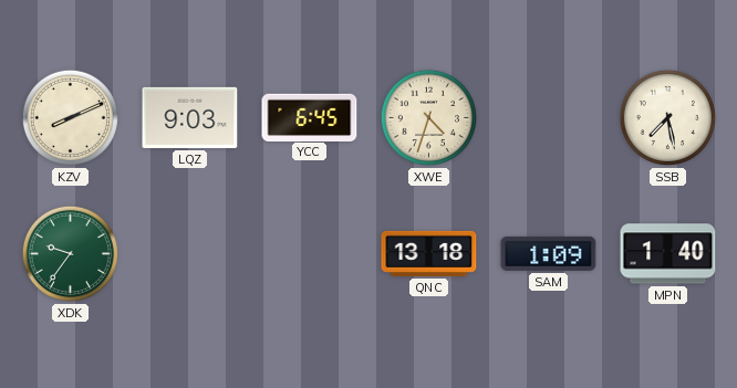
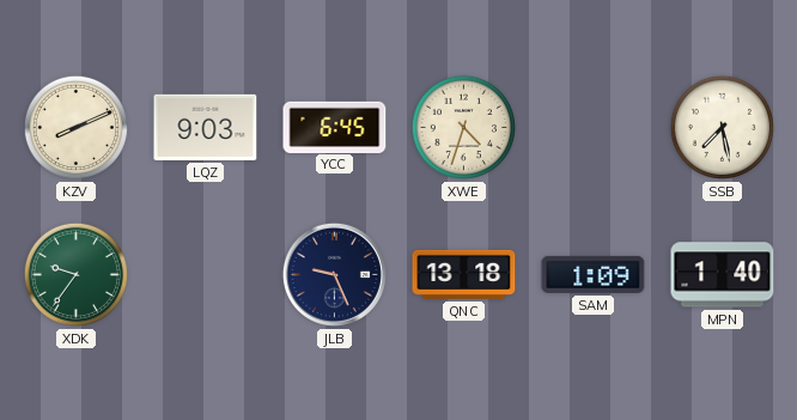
JLB: none -> 9:26
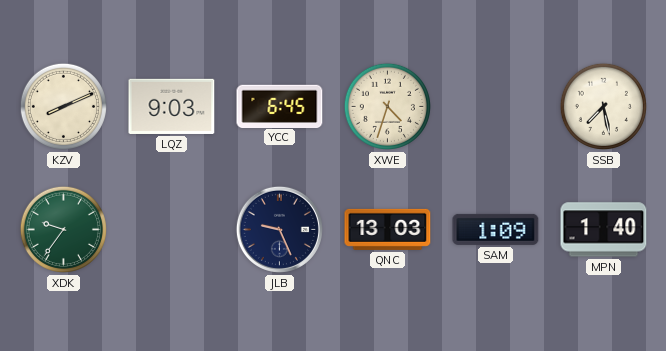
QNC: 13:18 -> 13:03
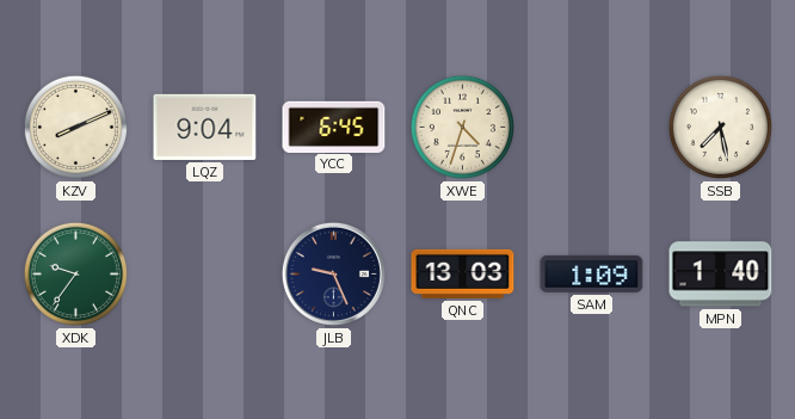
LQZ: 9:03 -> 9:04
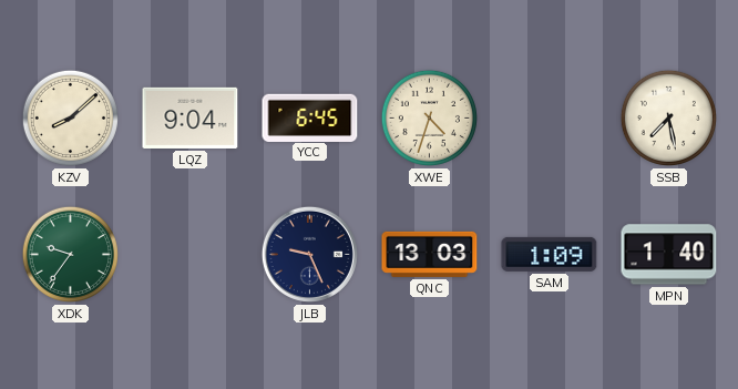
KZV: 8:11 -> 8:08
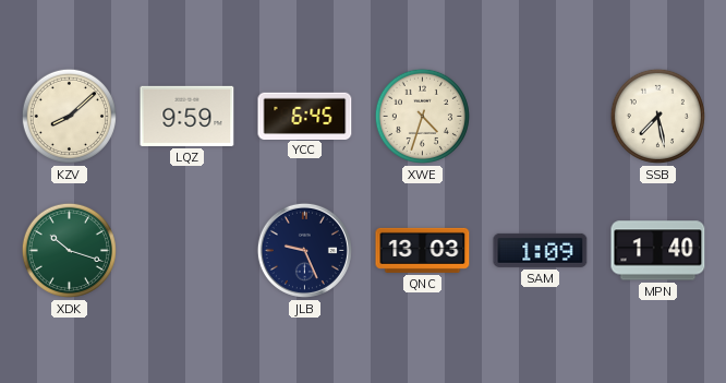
LQZ: 9:04 -> 9:59
XDK: 9:36 -> 10:18
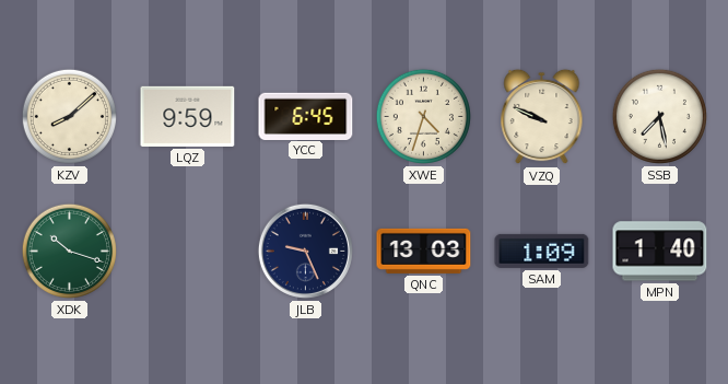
VZQ: none -> 9:49
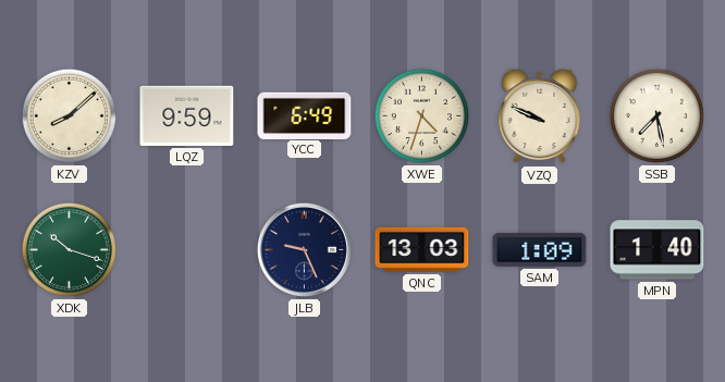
YCC: 6:45 -> 6:49
